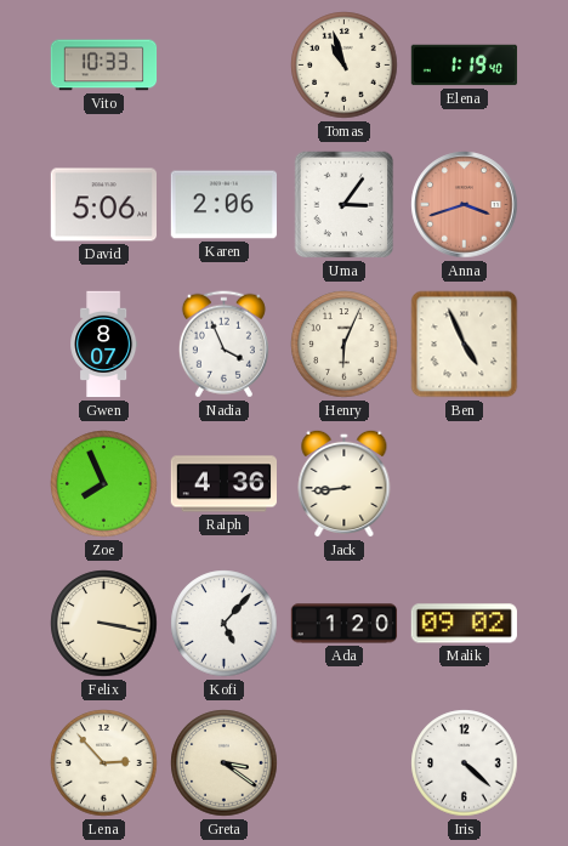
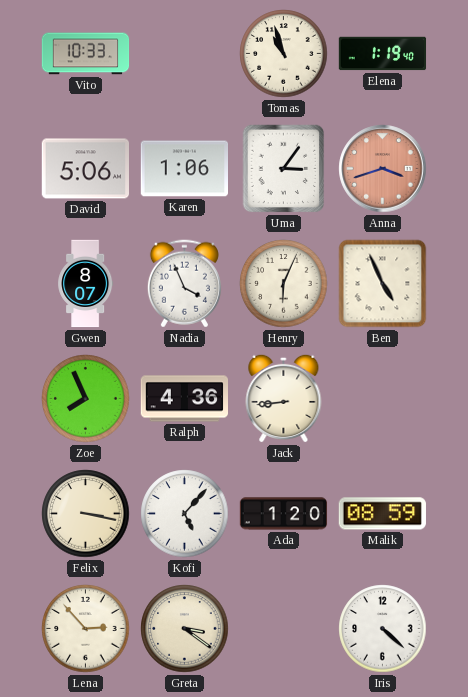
Karen: 2:06 -> 1:06
Malik: 09:02 -> 08:59
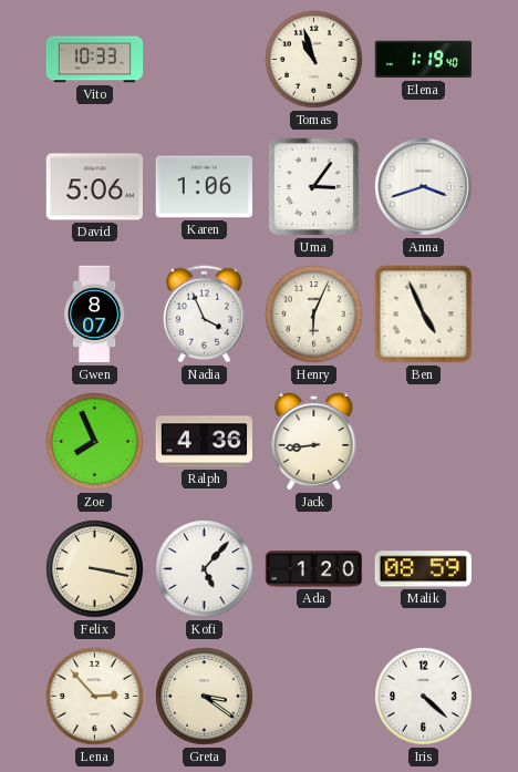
Anna dial: salmon -> white
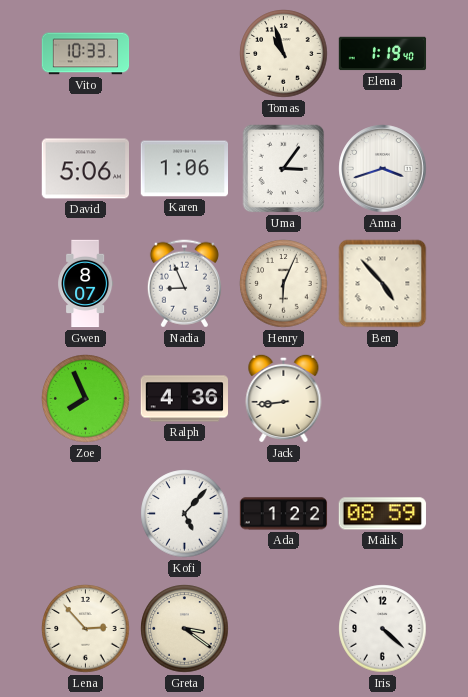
Nadia: 3:56 -> 8:56
Ben: 4:56 -> 4:53
Felix: 3:17 -> none
Ada: 1:20 -> 1:22
